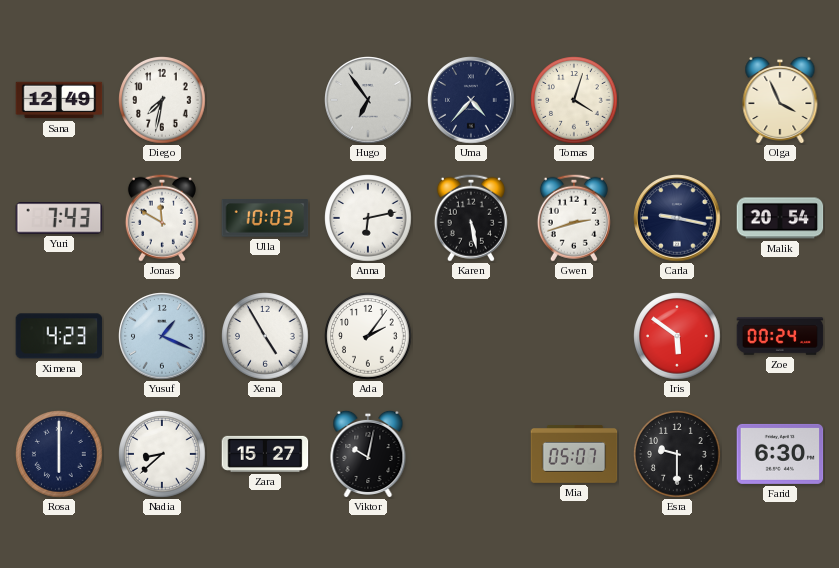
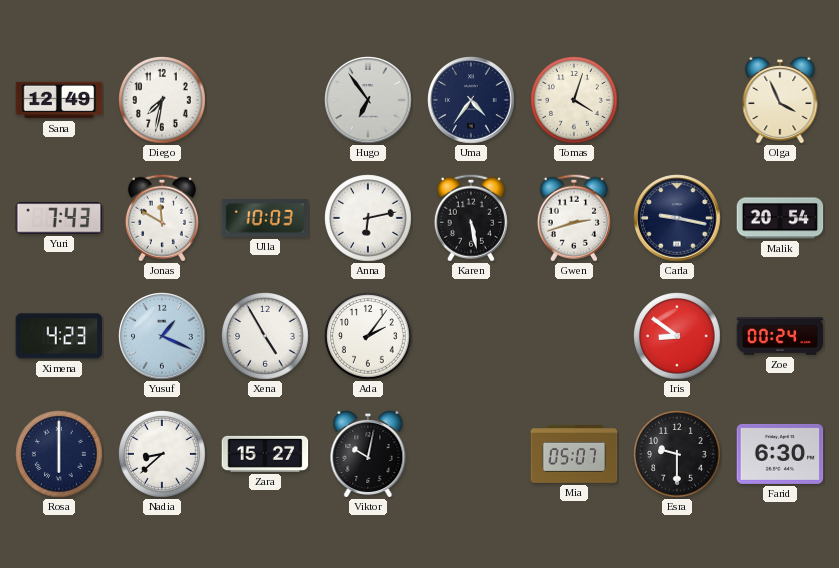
Uma: 4:37 -> 4:36
Iris: 5:51 -> 8:51
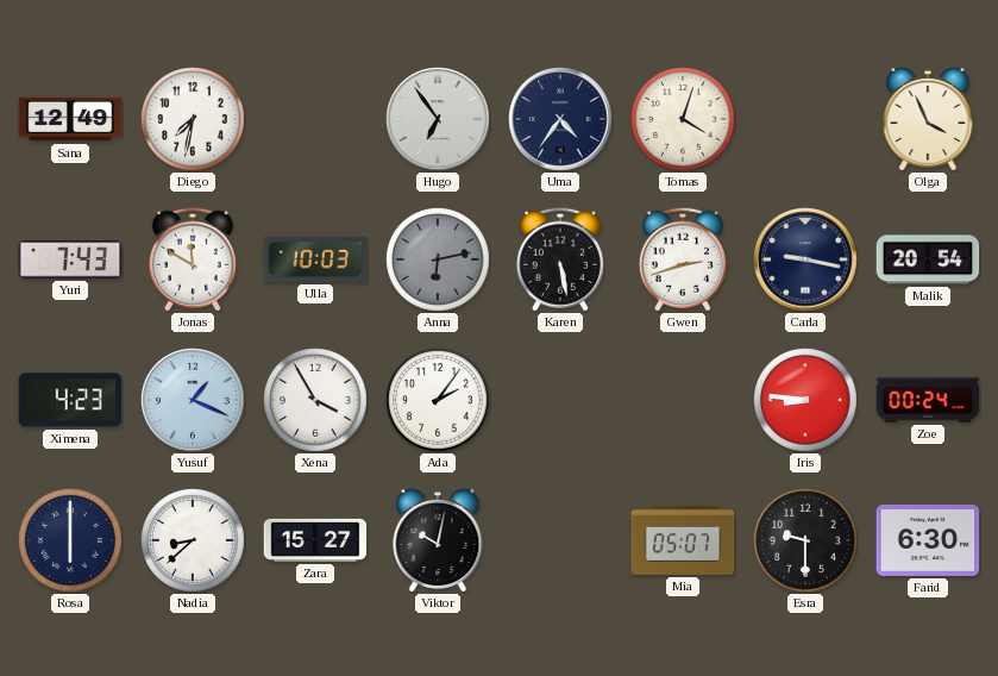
Anna dial: white -> grey
Xena: 4:55 -> 3:55
Iris: 8:51 -> 8:46
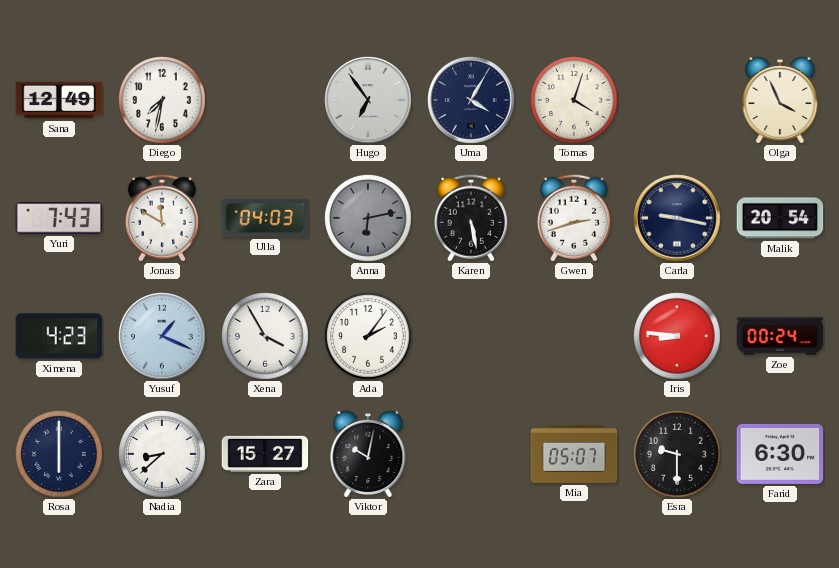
Uma: 4:36 -> 4:05
Ulla: 10:03 -> 04:03
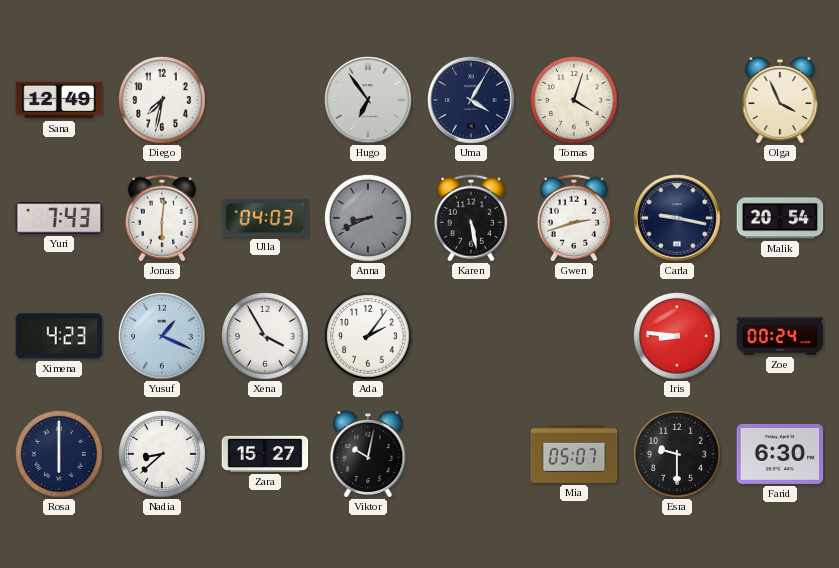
Jonas: 11:50 -> 6:01
Anna: 6:13 -> 8:41
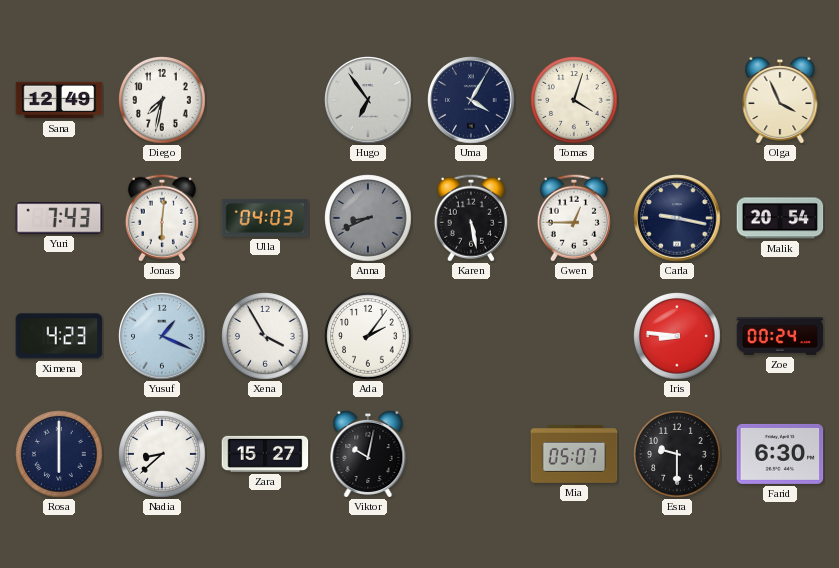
Gwen: 2:42 -> 12:45
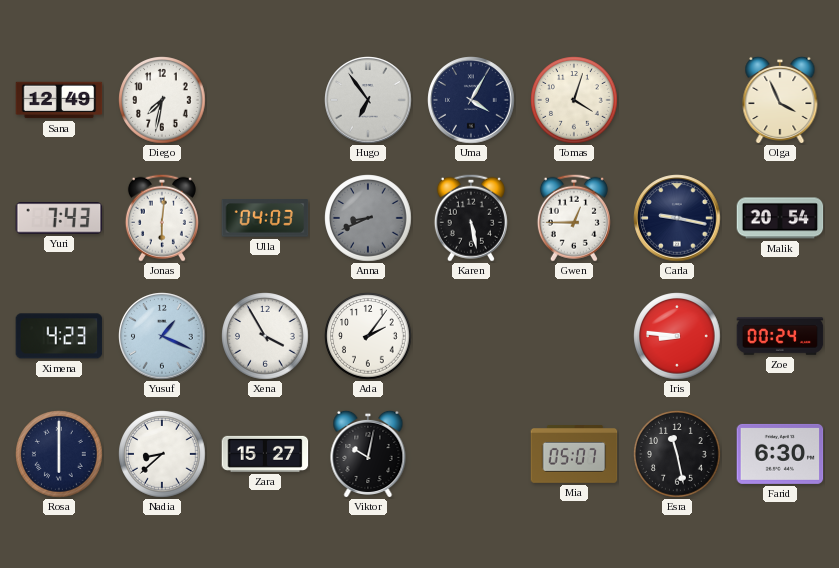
Esra: 9:30 -> 11:28
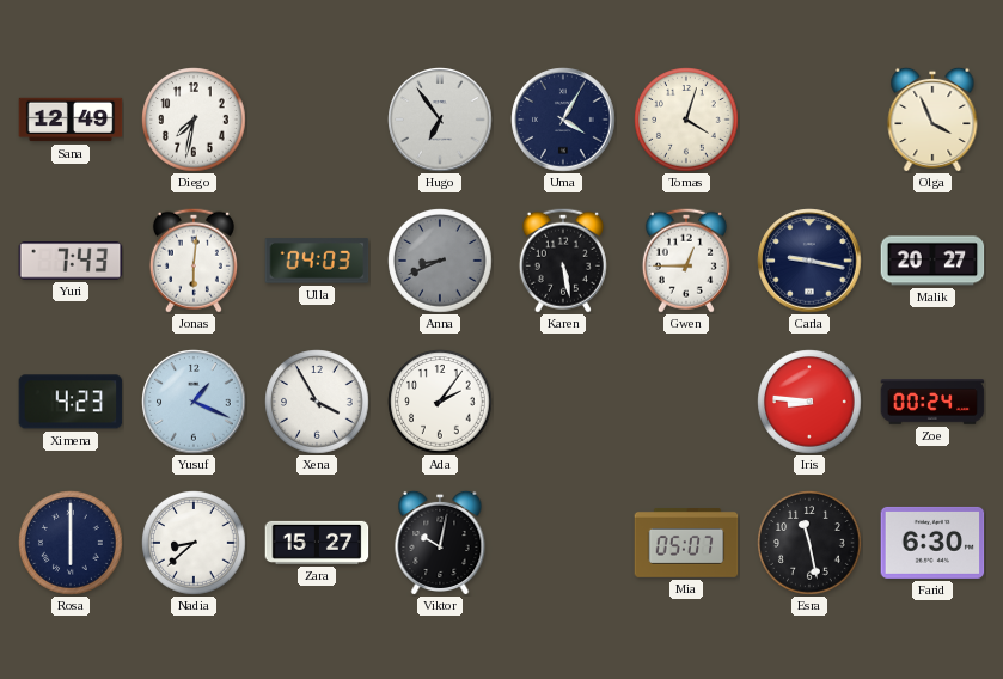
Malik: 20:54 -> 20:27
